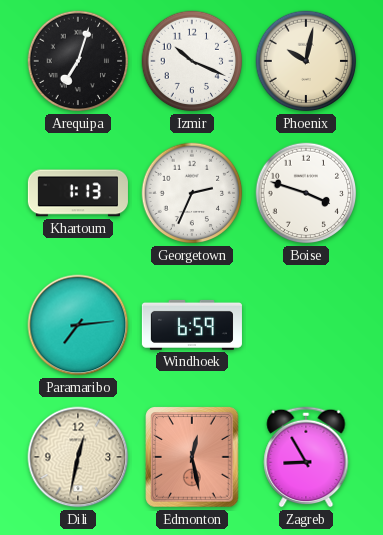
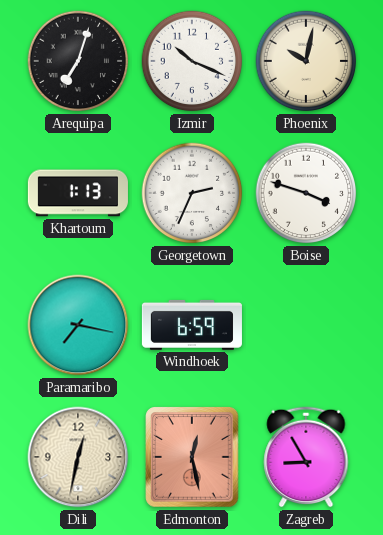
Paramaribo: 7:14 -> 7:17
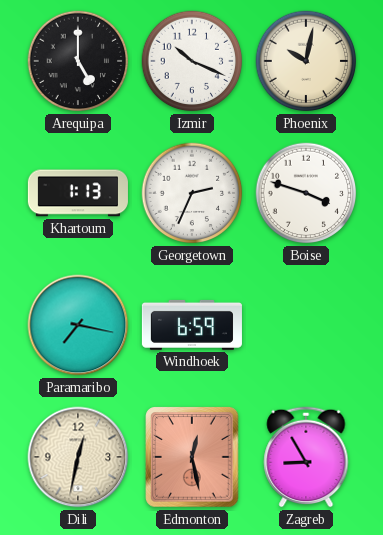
Arequipa: 7:03 -> 5:00
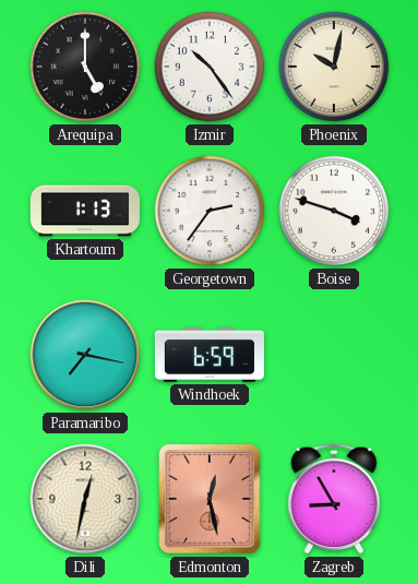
Izmir: 10:19 -> 10:24
Georgetown: 2:34 -> 2:36
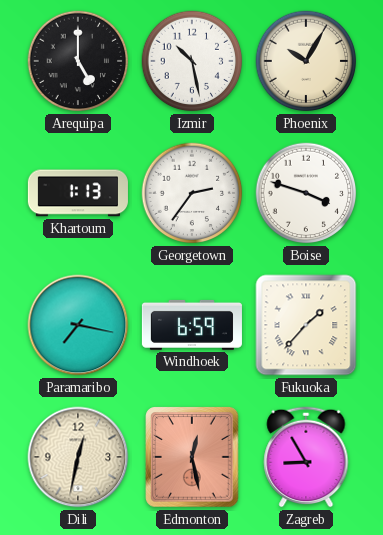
Izmir: 10:24 -> 10:28
Phoenix: 10:02 -> 10:05
Fukuoka: none -> 1:37
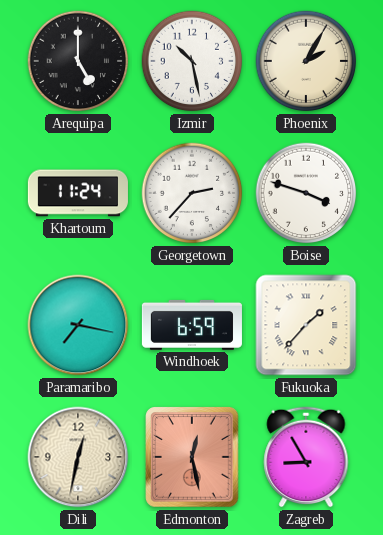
Phoenix: 10:05 -> 2:05
Khartoum: 1:13 -> 11:24
Georgetown: 2:36 -> 2:37
